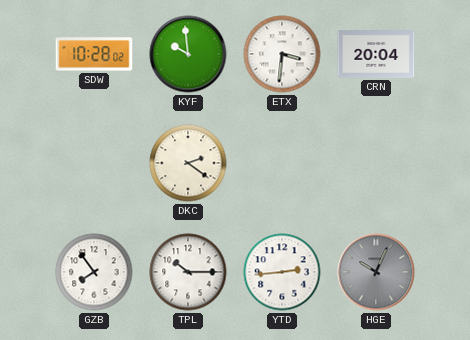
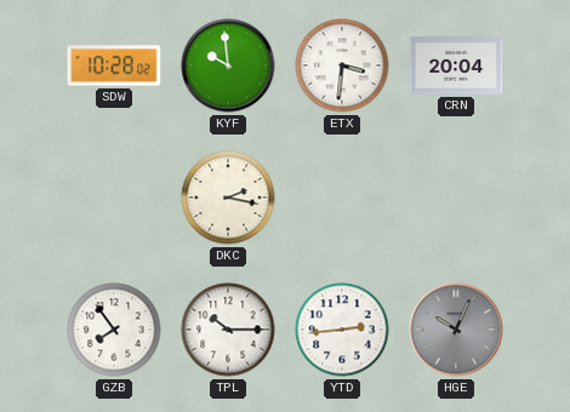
DKC: 2:21 -> 2:17
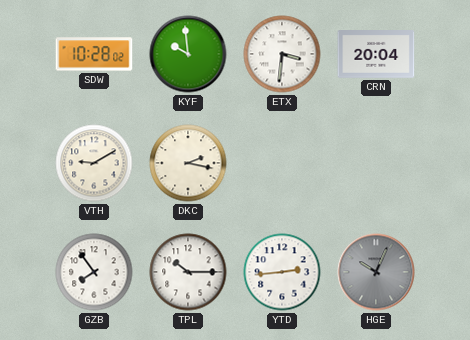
VTH: none -> 9:10
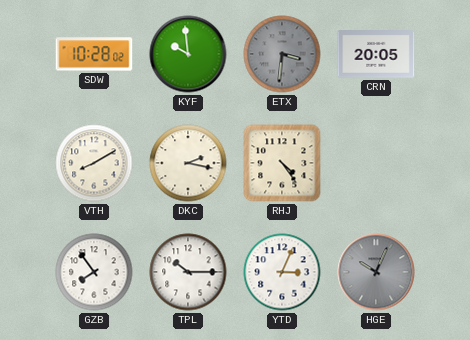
ETX dial: white -> grey
CRN: 20:04 -> 20:05
VTH: 9:10 -> 8:10
RHJ: none -> 4:24
YTD: 2:44 -> 3:04
